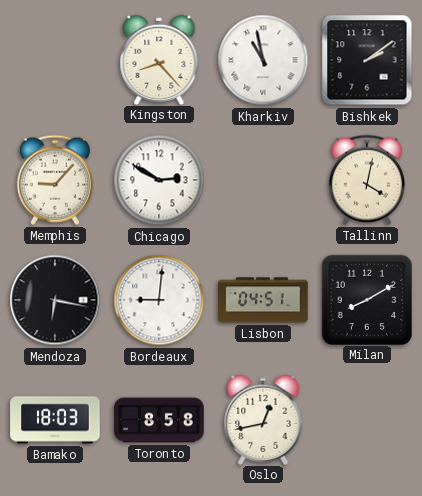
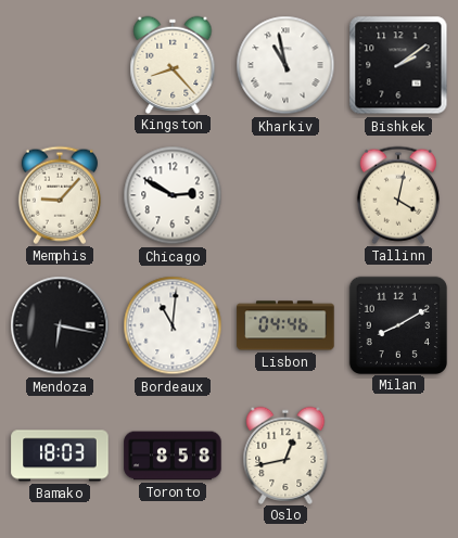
Bordeaux: 9:01 -> 11:01
Lisbon: 04:51 -> 04:46
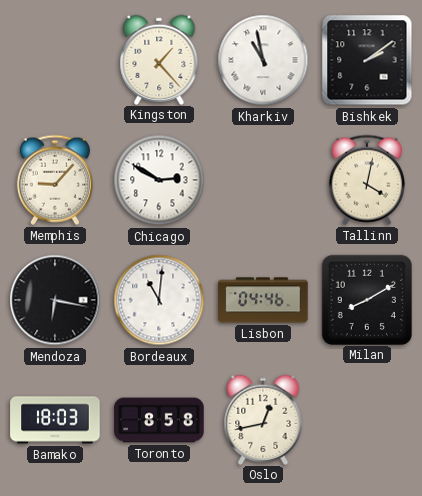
Kingston: 8:23 -> 1:23
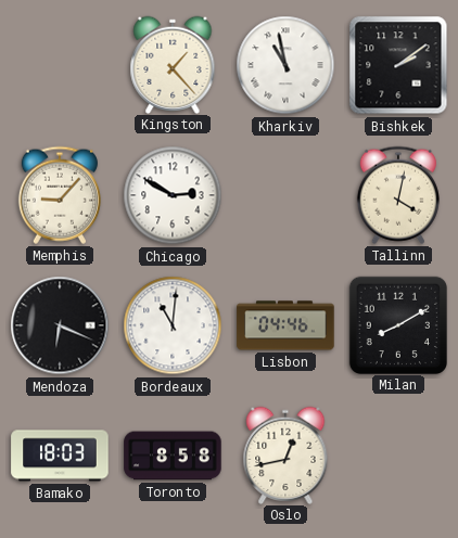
Mendoza: 6:17 -> 6:19
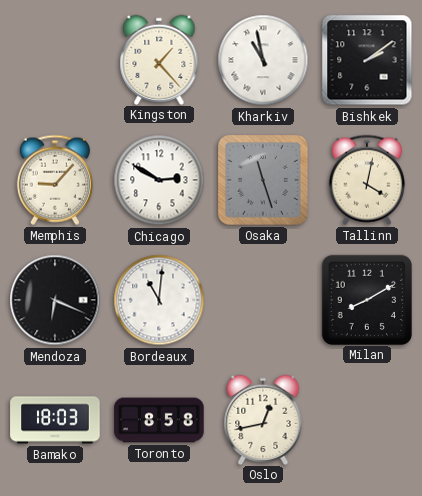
Osaka: none -> 11:27
Lisbon: 04:46 -> none
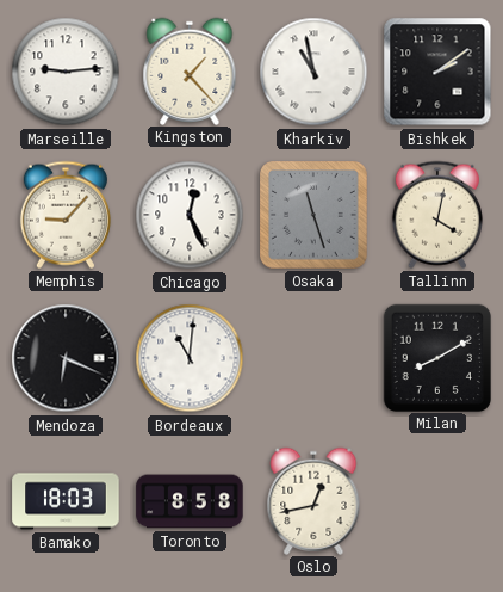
Marseille: none -> 9:14
Chicago: 2:50 -> 12:26
